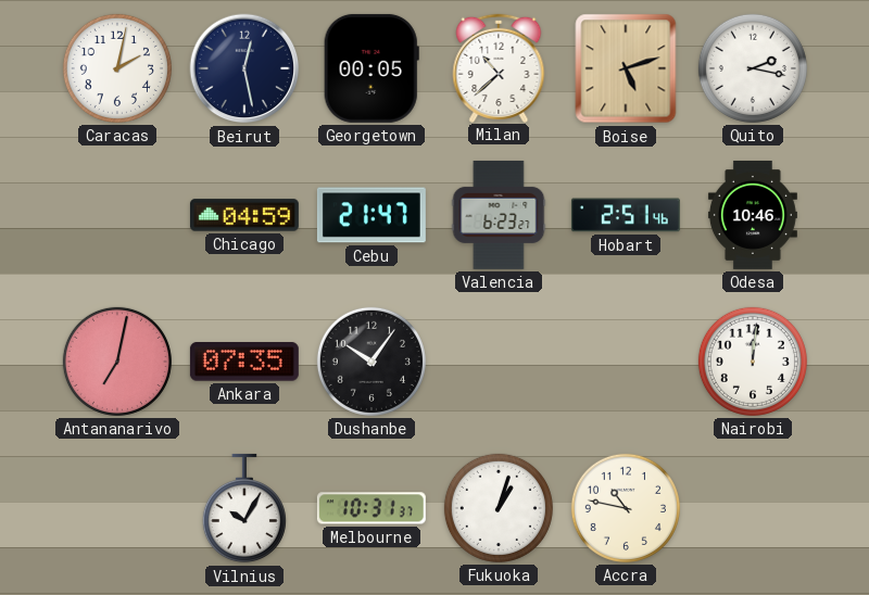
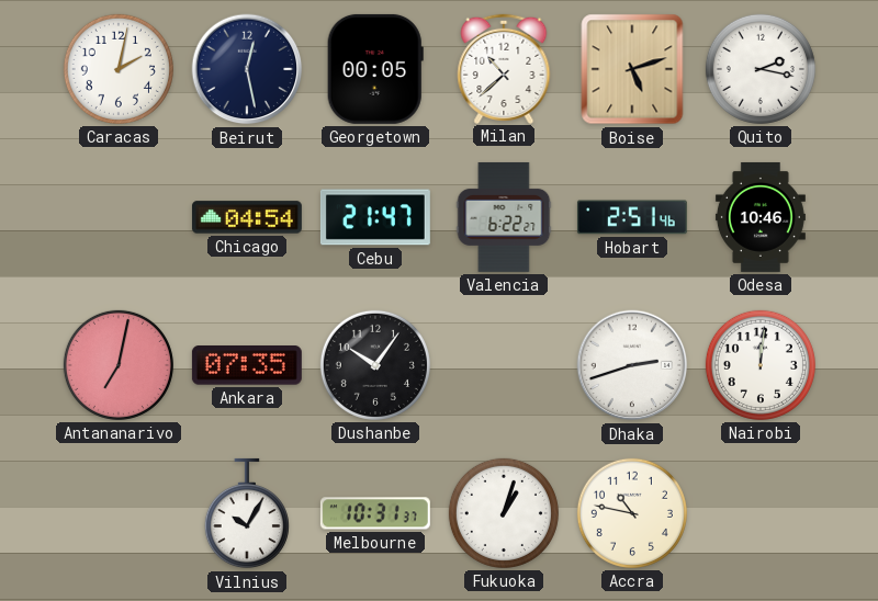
Chicago: 04:59 -> 04:54
Valencia: 6:23 -> 6:22
Dhaka: none -> 2:42
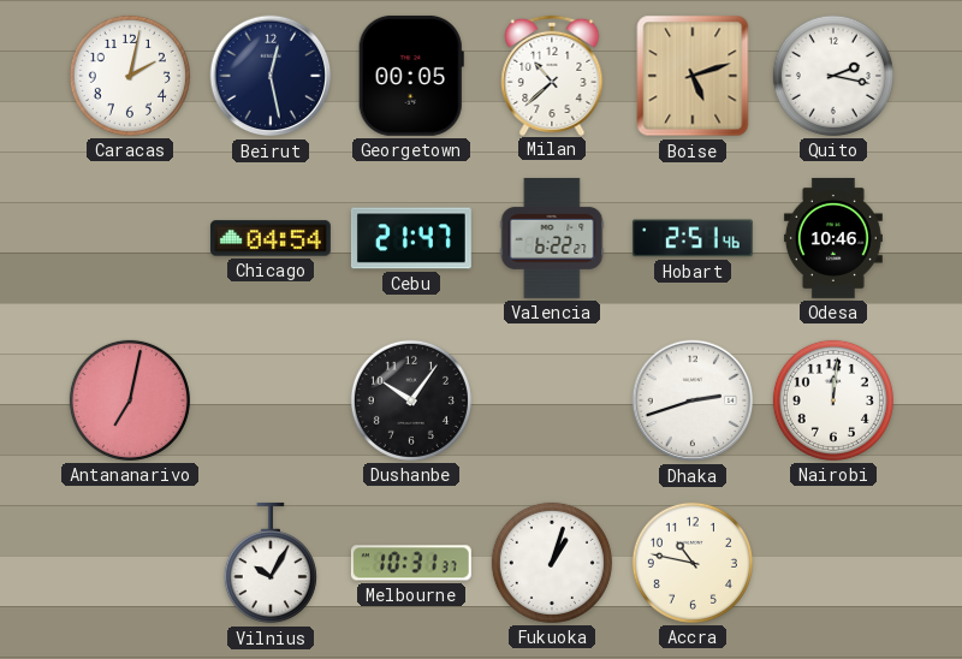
Ankara: 07:35 -> none
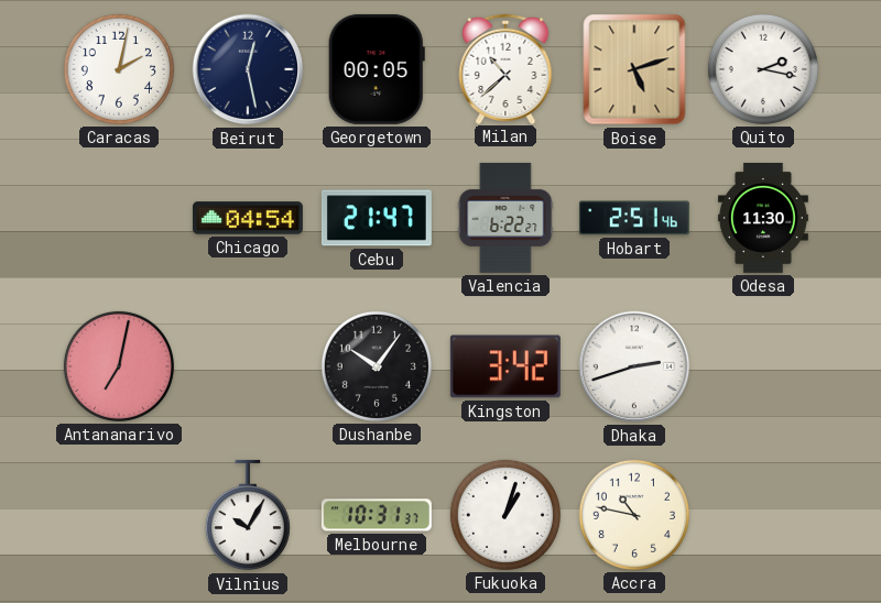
Odesa: 10:46 -> 11:30
Kingston: none -> 3:42
Nairobi: 12:01 -> none
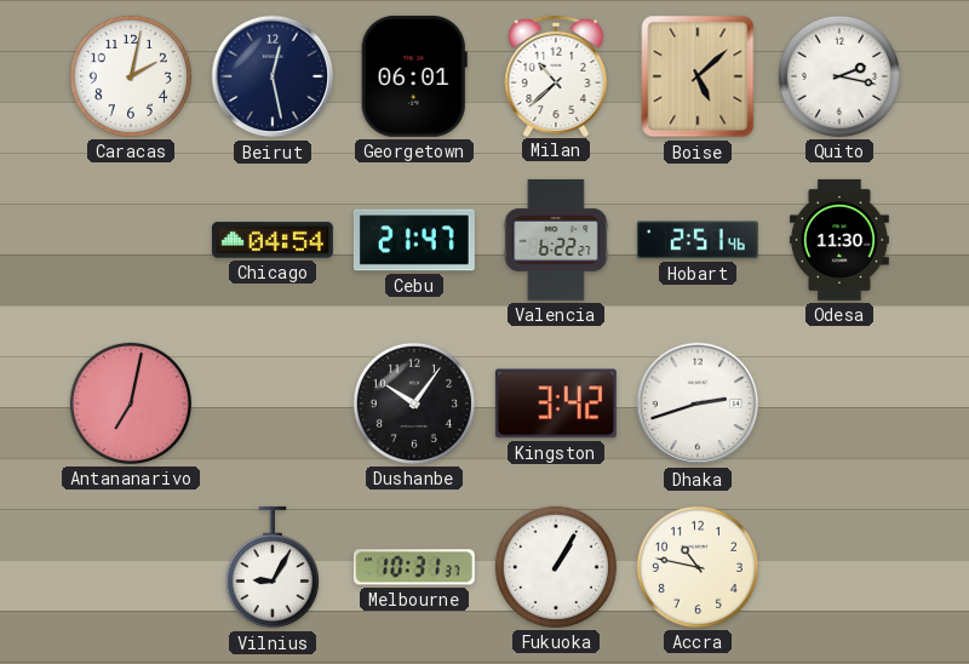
Georgetown: 00:05 -> 06:01
Boise: 5:12 -> 5:08
Vilnius: 10:05 -> 9:05
Fukuoka: 1:03 -> 1:05
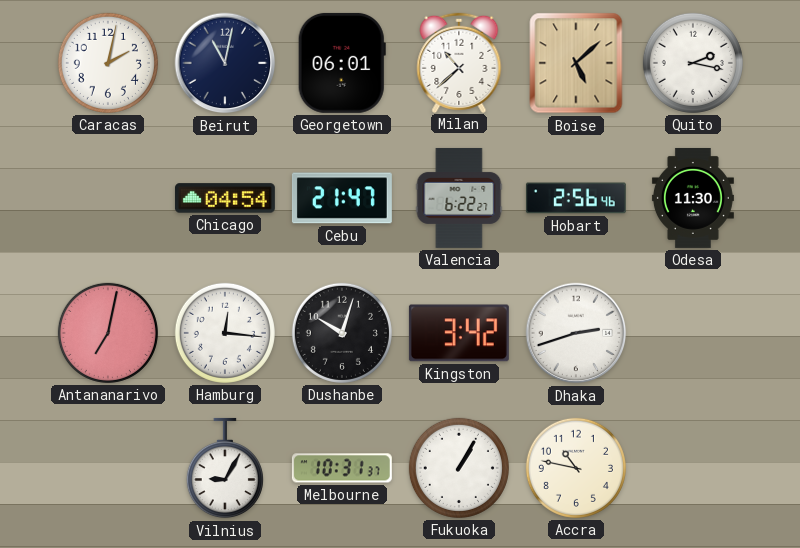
Beirut: 12:28 -> 11:02
Hobart: 2:51 -> 2:56
Hamburg: none -> 12:16
Dushanbe: 10:06 -> 10:03
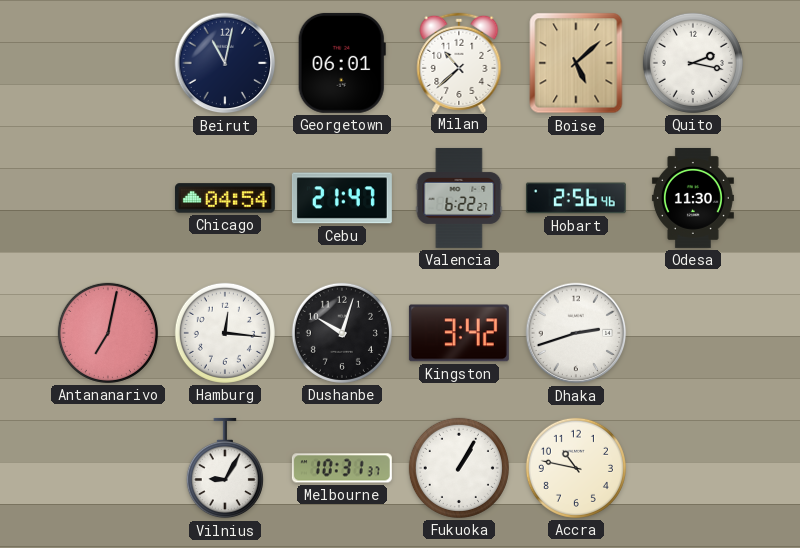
Caracas: 2:02 -> none
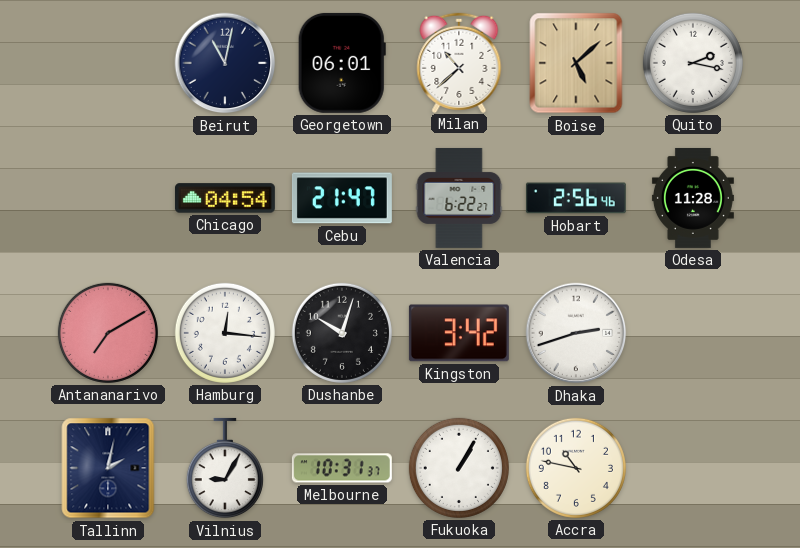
Odesa: 11:30 -> 11:28
Antananarivo: 7:02 -> 7:10
Tallinn: none -> 2:02
